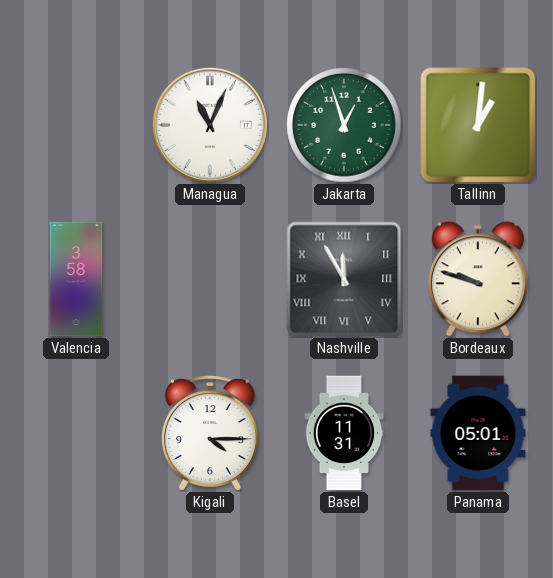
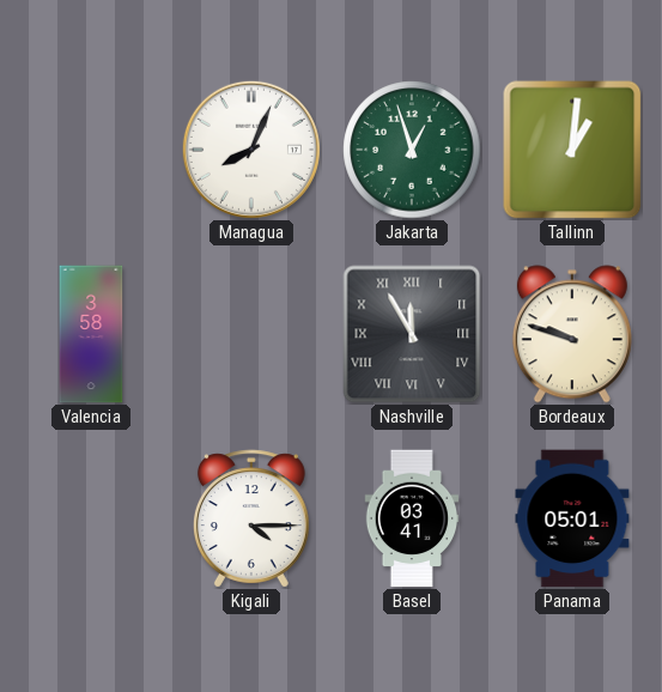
Managua: 11:04 -> 8:04
Basel: 11:31 -> 03:41
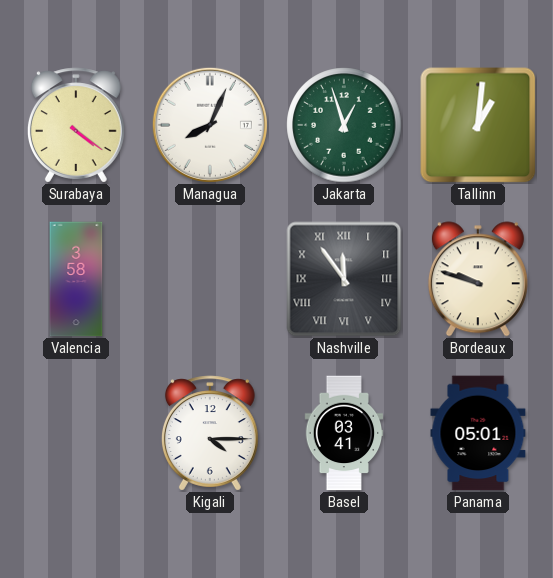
Surabaya: none -> 4:21
Nashville: 11:55 -> 11:54
